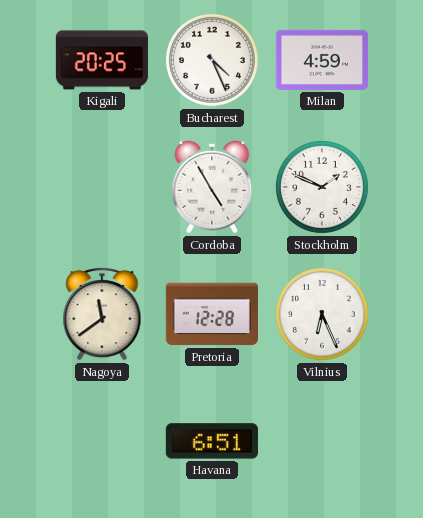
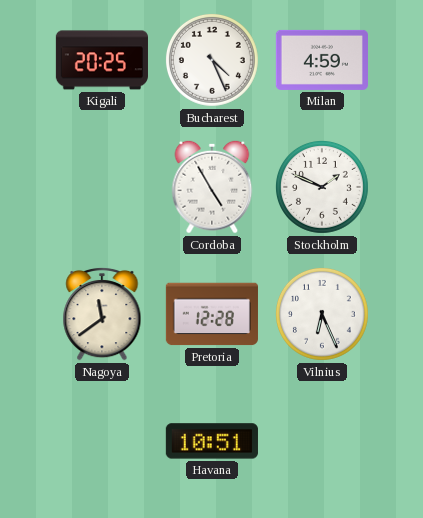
Havana: 6:51 -> 10:51
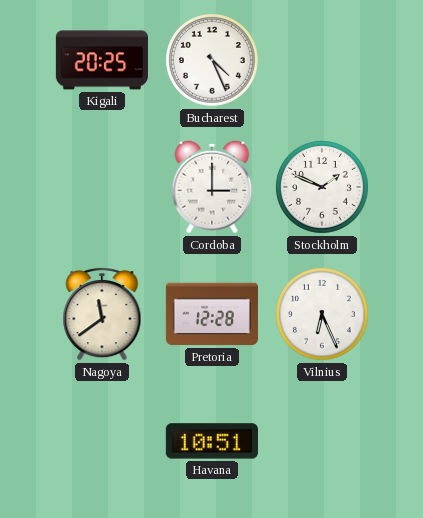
Milan: 4:59 -> none
Cordoba: 4:55 -> 3:00
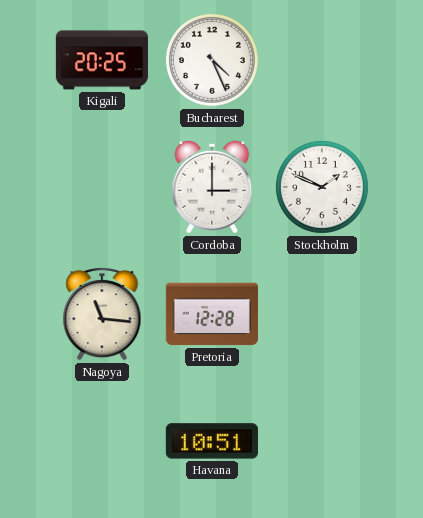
Nagoya: 11:39 -> 11:16
Vilnius: 6:26 -> none
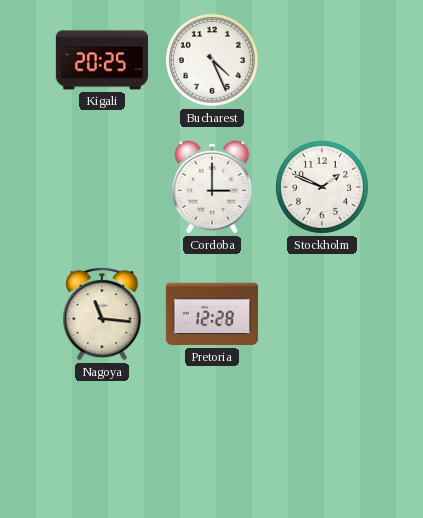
Havana: 10:51 -> none
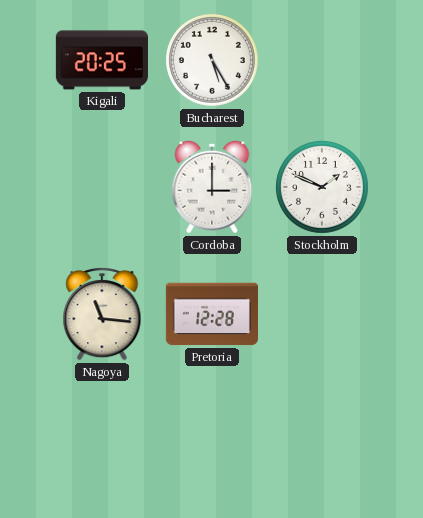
Bucharest: 4:26 -> 5:25
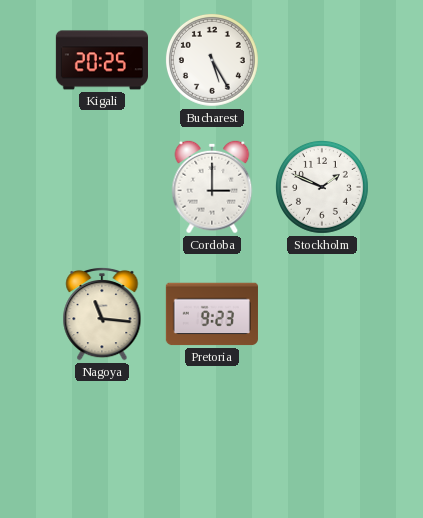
Pretoria: 12:28 -> 9:23
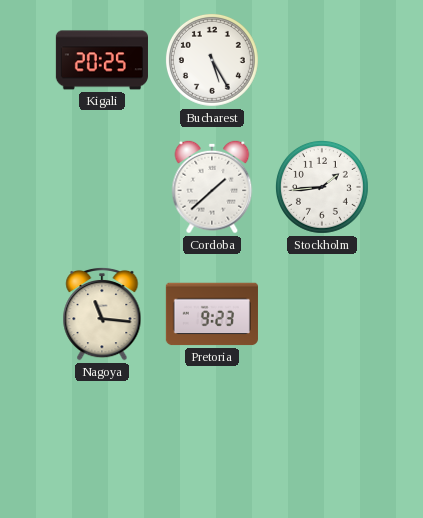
Cordoba: 3:00 -> 1:38
Stockholm: 1:49 -> 1:44
